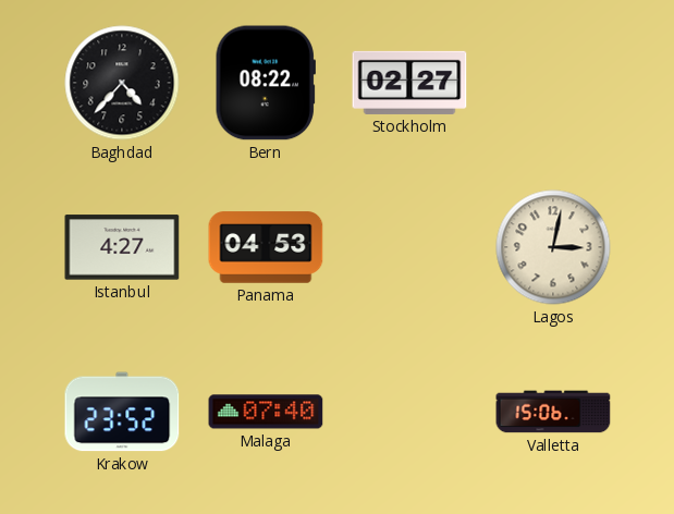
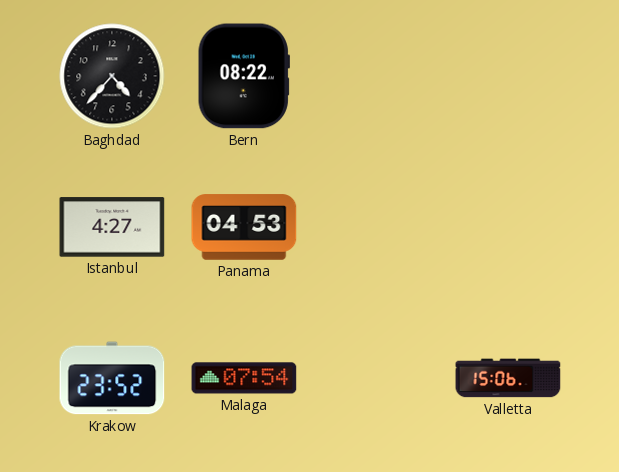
Stockholm: 02:27 -> none
Lagos: 3:02 -> none
Malaga: 07:40 -> 07:54
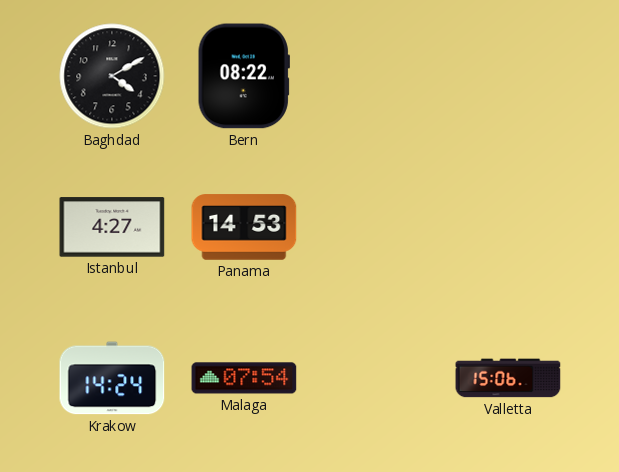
Baghdad: 4:37 -> 4:10
Panama: 04:53 -> 14:53
Krakow: 23:52 -> 14:24
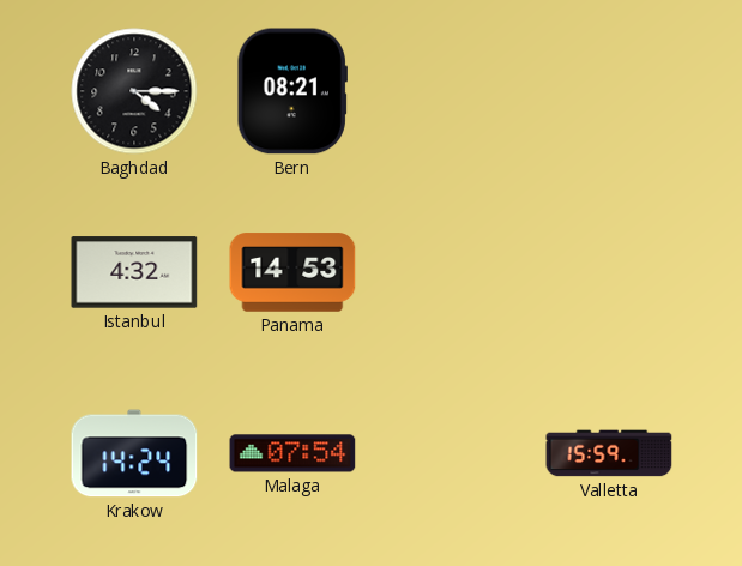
Baghdad: 4:10 -> 4:15
Bern: 08:22 -> 08:21
Istanbul: 4:27 -> 4:32
Valletta: 15:06 -> 15:59
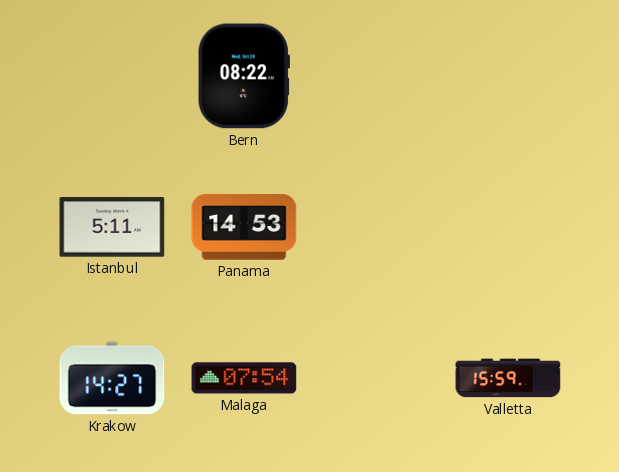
Baghdad: 4:15 -> none
Bern: 08:21 -> 08:22
Istanbul: 4:32 -> 5:11
Krakow: 14:24 -> 14:27
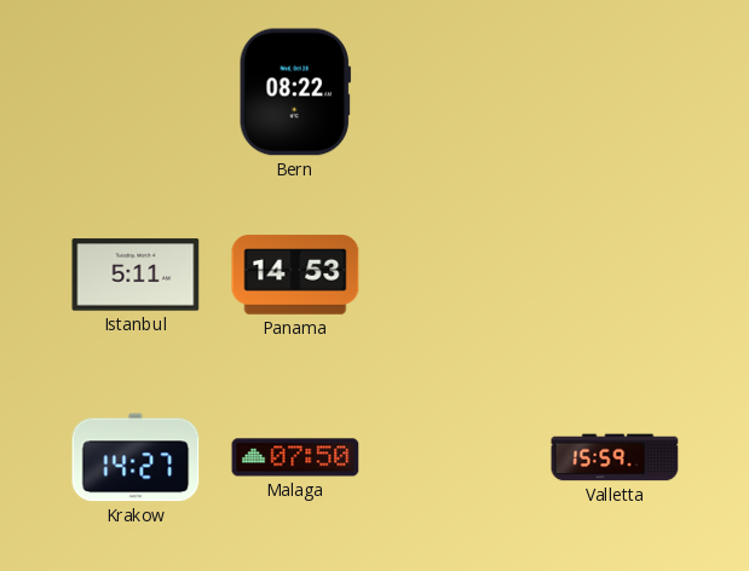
Malaga: 07:54 -> 07:50
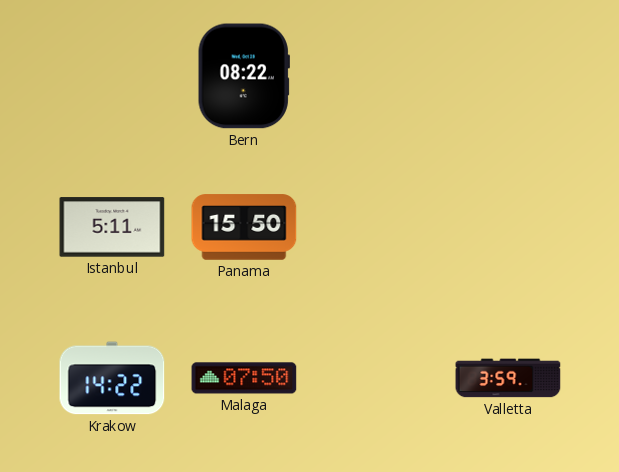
Panama: 14:53 -> 15:50
Krakow: 14:27 -> 14:22
Valletta: 15:59 -> 3:59
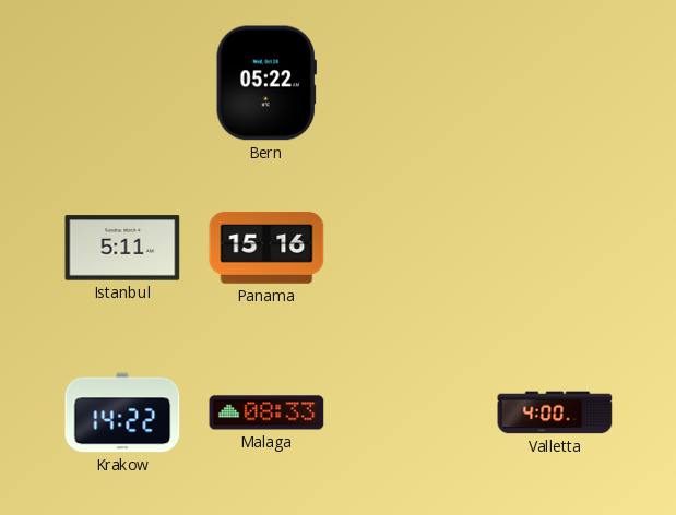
Bern: 08:22 -> 05:22
Panama: 15:50 -> 15:16
Malaga: 07:50 -> 08:33
Valletta: 3:59 -> 4:00
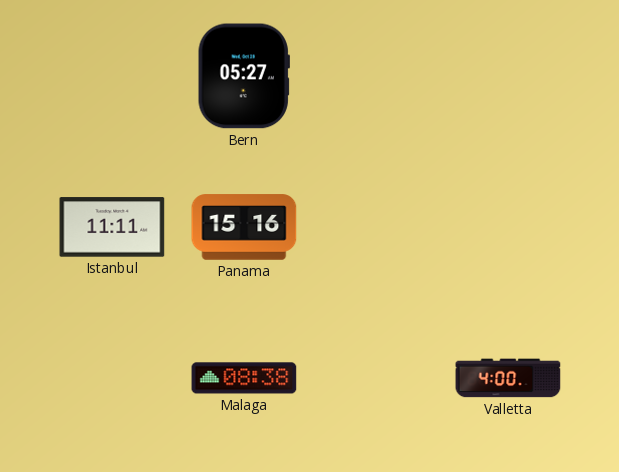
Bern: 05:22 -> 05:27
Istanbul: 5:11 -> 11:11
Krakow: 14:22 -> none
Malaga: 08:33 -> 08:38
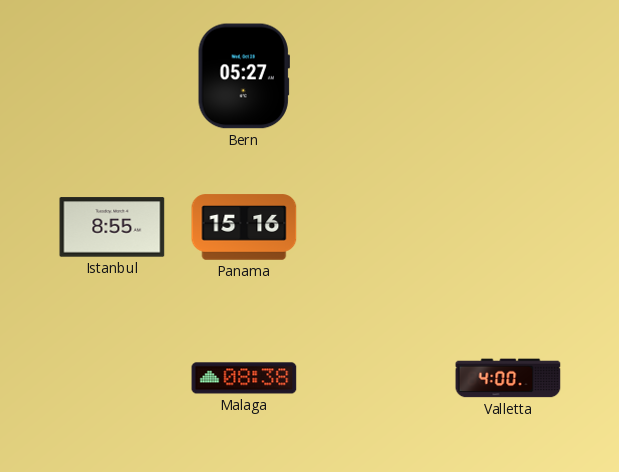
Istanbul: 11:11 -> 8:55
